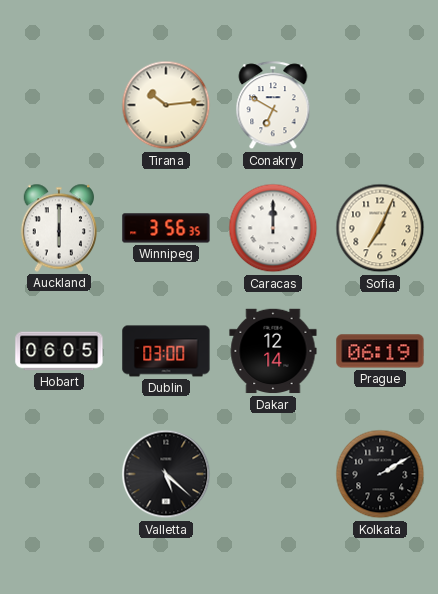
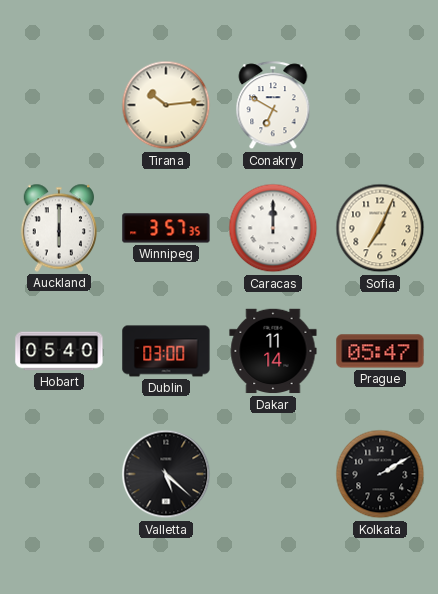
Winnipeg: 3:56 -> 3:57
Hobart: 06:05 -> 05:40
Dakar: 12:14 -> 11:14
Prague: 06:19 -> 05:47
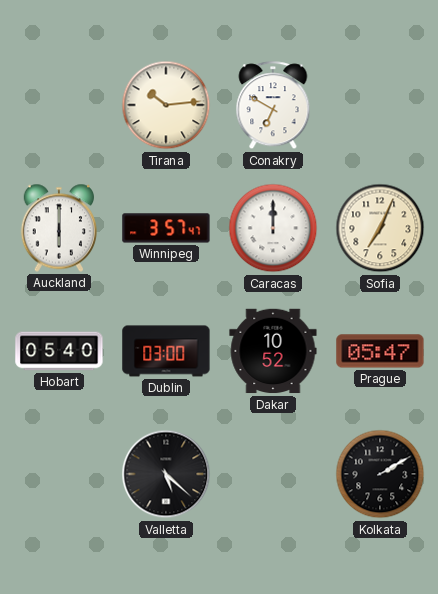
Winnipeg: 3:57:35 -> 3:57:47
Dakar: 11:14 -> 10:52
